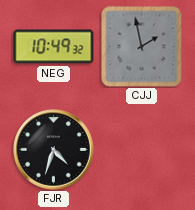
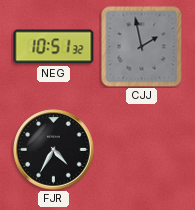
NEG: 10:49 -> 10:51
FJR: 4:33 -> 4:35
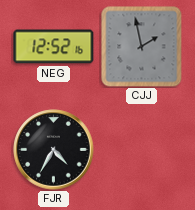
NEG: 10:51 -> 12:52
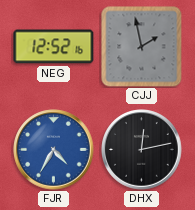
FJR dial: black -> blue
DHX: none -> 12:13
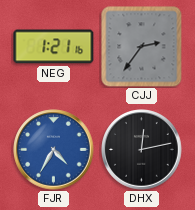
NEG: 12:52 -> 1:21
CJJ: 1:58 -> 2:36
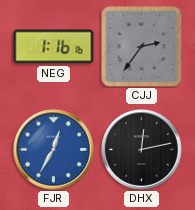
NEG: 1:21 -> 1:16
FJR: 4:35 -> 12:35
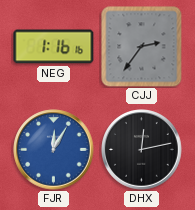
FJR: 12:35 -> 12:05
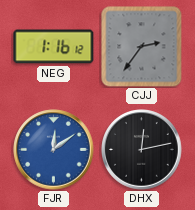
NEG: 1:16:16 -> 1:16:12
FJR: 12:05 -> 12:09
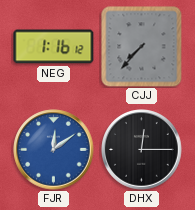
CJJ: 2:36 -> 7:37
DHX: 12:13 -> 12:15
